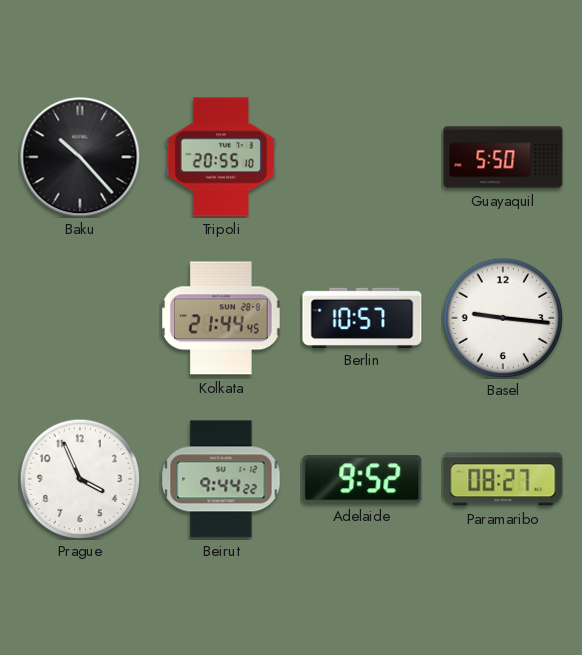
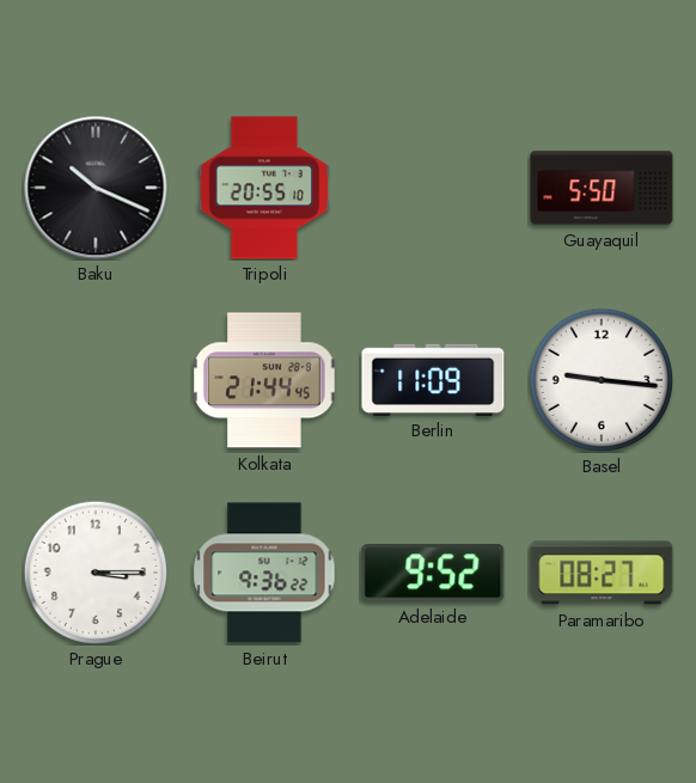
Baku: 10:23 -> 10:19
Berlin: 10:57 -> 11:09
Prague: 3:56 -> 3:15
Beirut: 9:44 -> 9:36
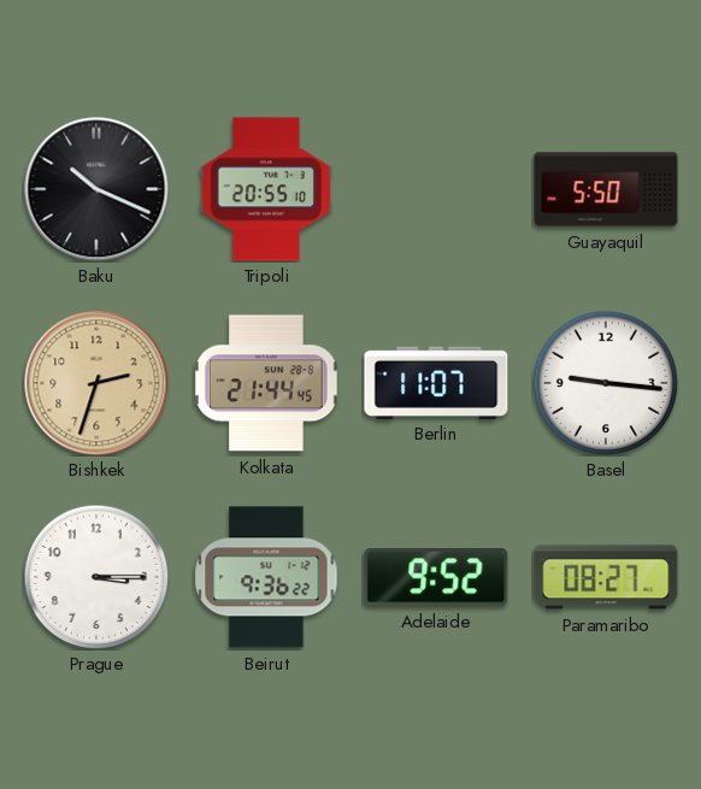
Bishkek: none -> 2:33
Berlin: 11:09 -> 11:07
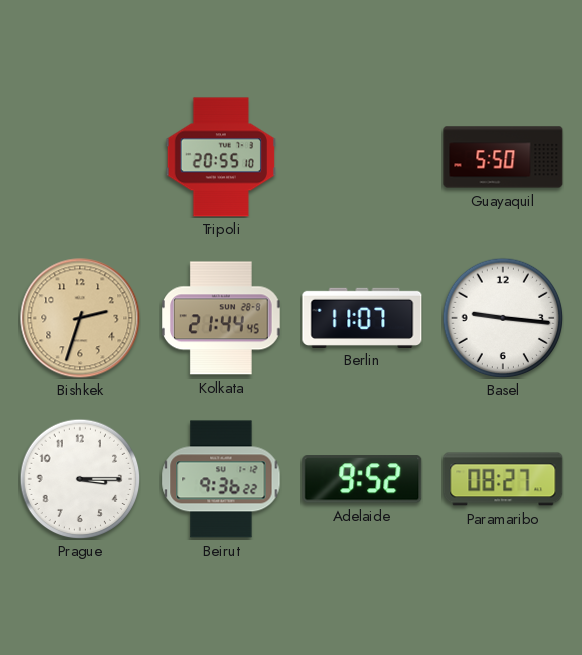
Baku: 10:19 -> none
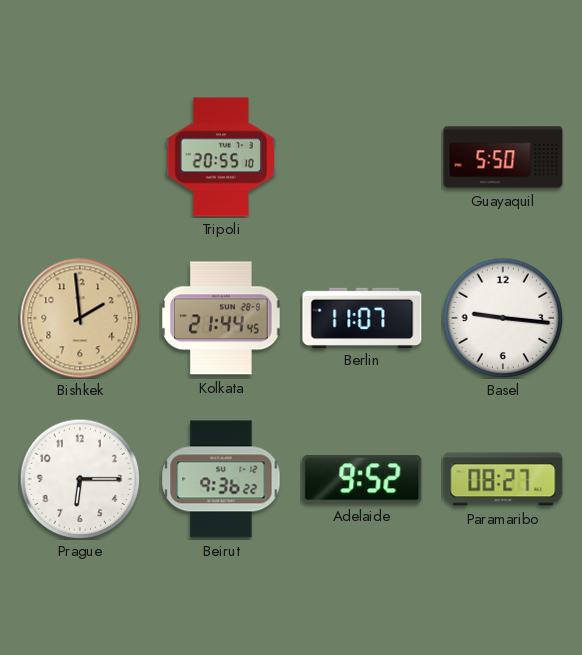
Bishkek: 2:33 -> 1:59
Prague: 3:15 -> 6:15
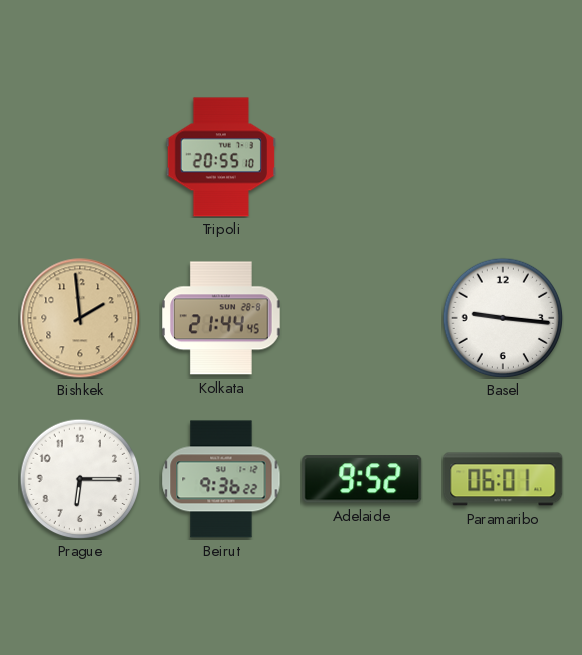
Guayaquil: 5:50 -> none
Berlin: 11:07 -> none
Paramaribo: 08:27 -> 06:01
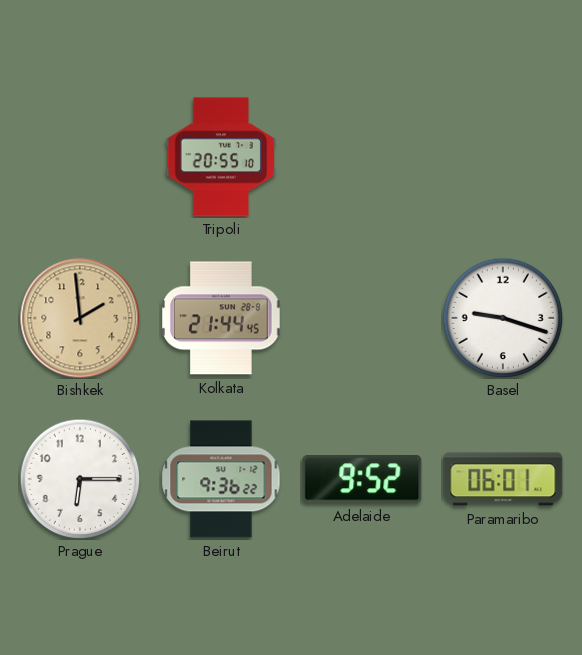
Basel: 9:16 -> 9:18
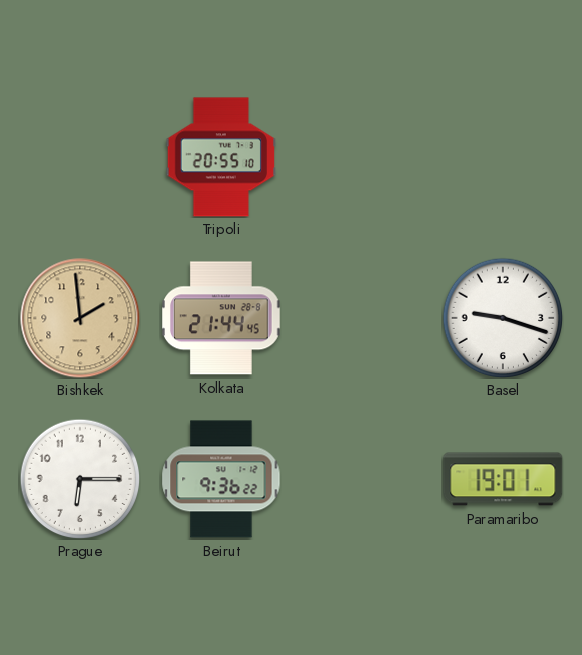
Adelaide: 9:52 -> none
Paramaribo: 06:01 -> 19:01
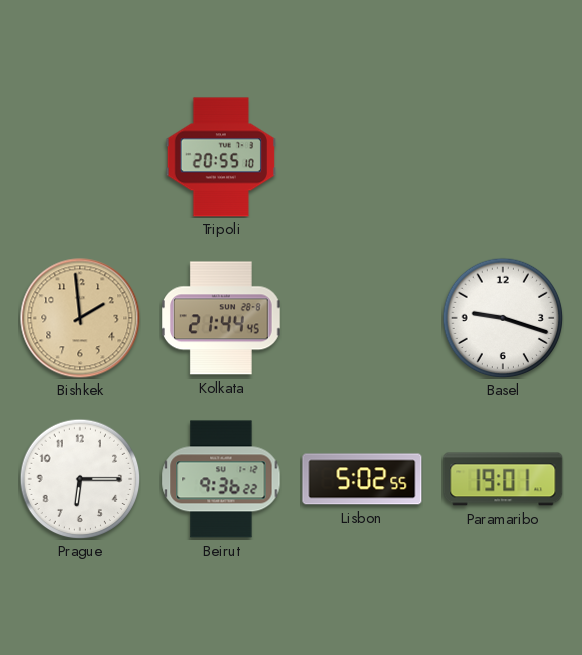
Lisbon: none -> 5:02
